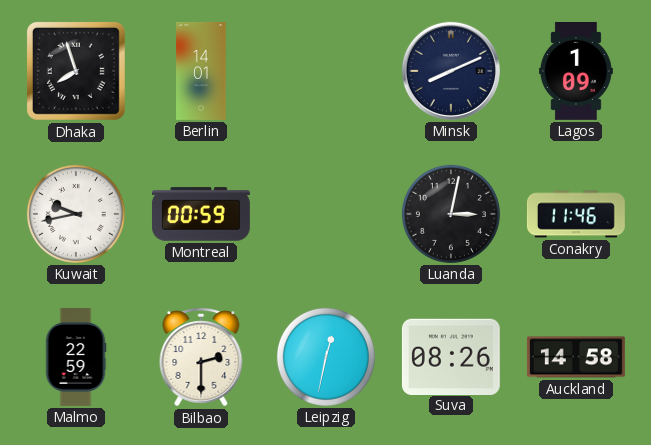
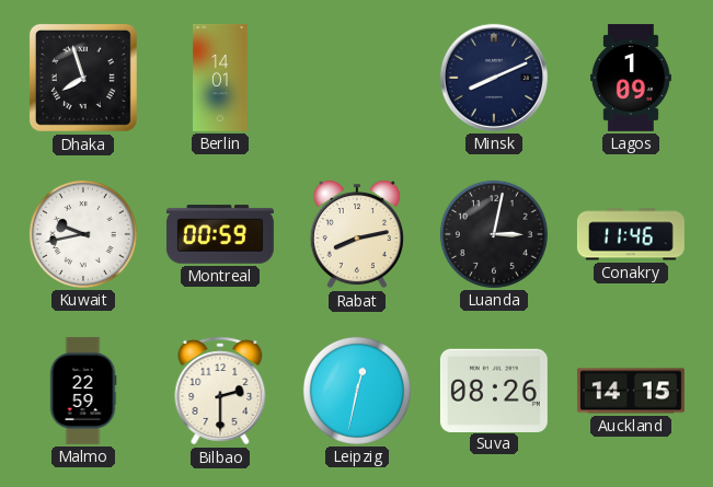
Rabat: none -> 8:13
Auckland: 14:58 -> 14:15
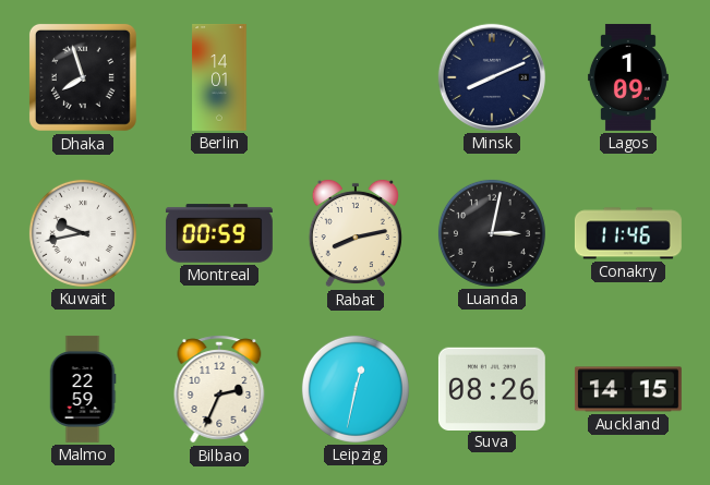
Bilbao: 2:30 -> 2:34
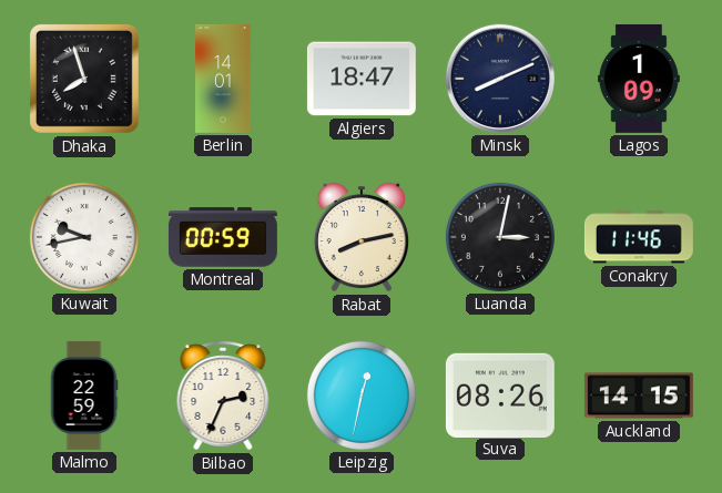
Algiers: none -> 18:47
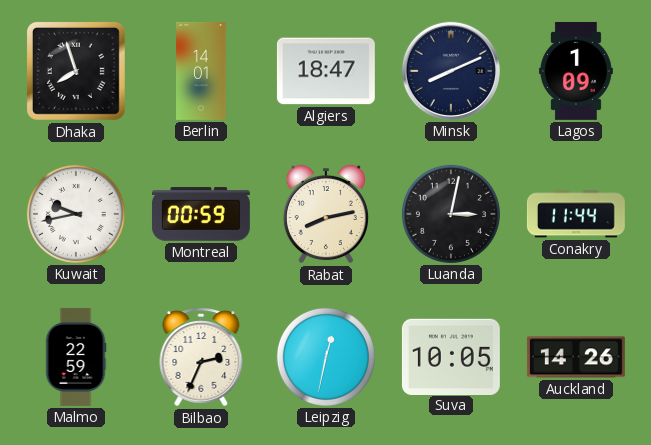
Conakry: 11:46 -> 11:44
Suva: 08:26 -> 10:05
Auckland: 14:15 -> 14:26
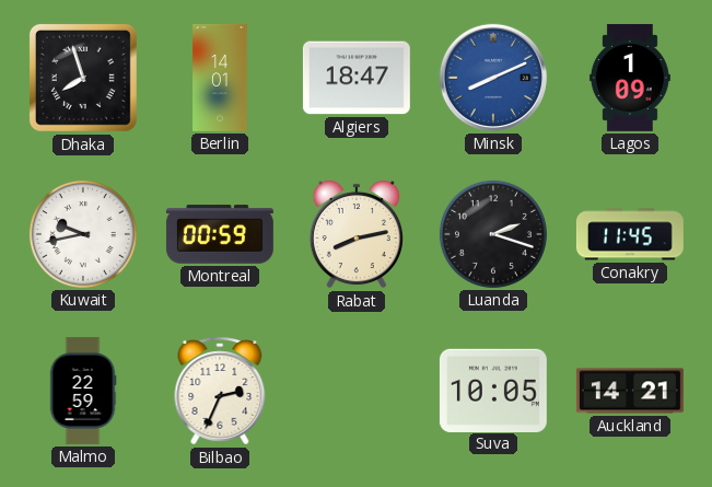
Minsk dial: navy -> blue
Luanda: 3:02 -> 2:18
Conakry: 11:44 -> 11:45
Leipzig: 12:32 -> none
Auckland: 14:26 -> 14:21
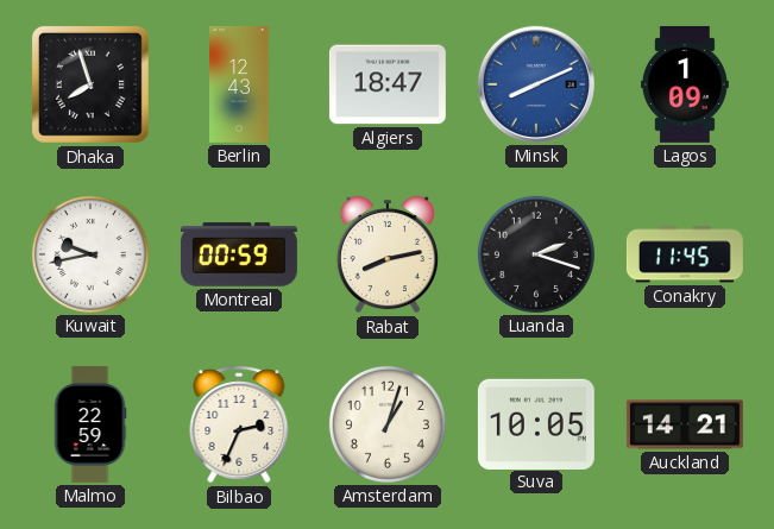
Berlin: 14:01 -> 12:43
Amsterdam: none -> 1:03
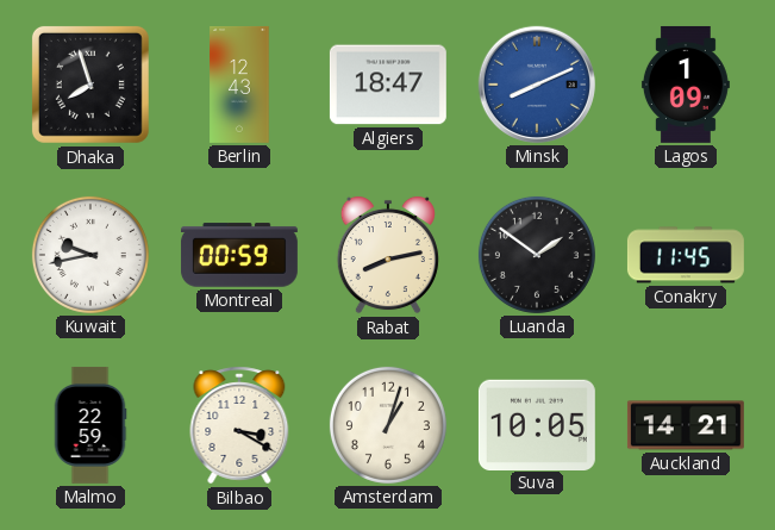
Luanda: 2:18 -> 1:51
Bilbao: 2:34 -> 3:20
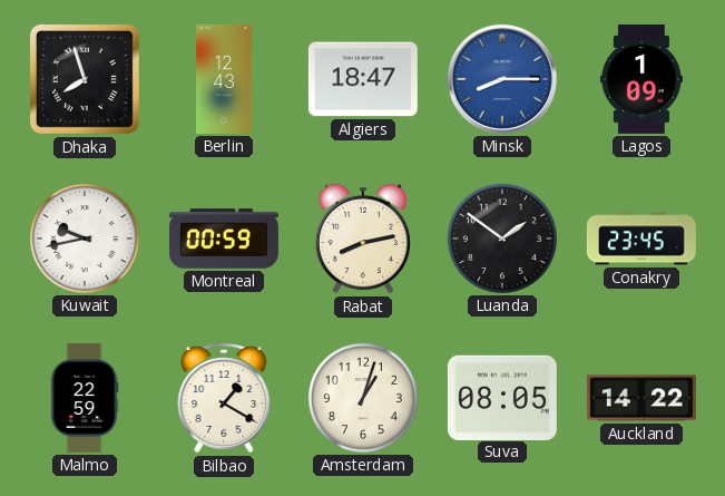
Minsk: 8:11 -> 8:15
Conakry: 11:45 -> 23:45
Bilbao: 3:20 -> 1:20
Suva: 10:05 -> 08:05
Auckland: 14:21 -> 14:22
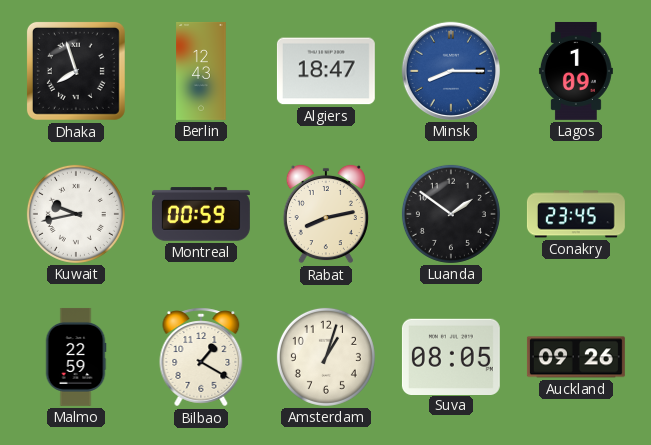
Auckland: 14:22 -> 09:26
